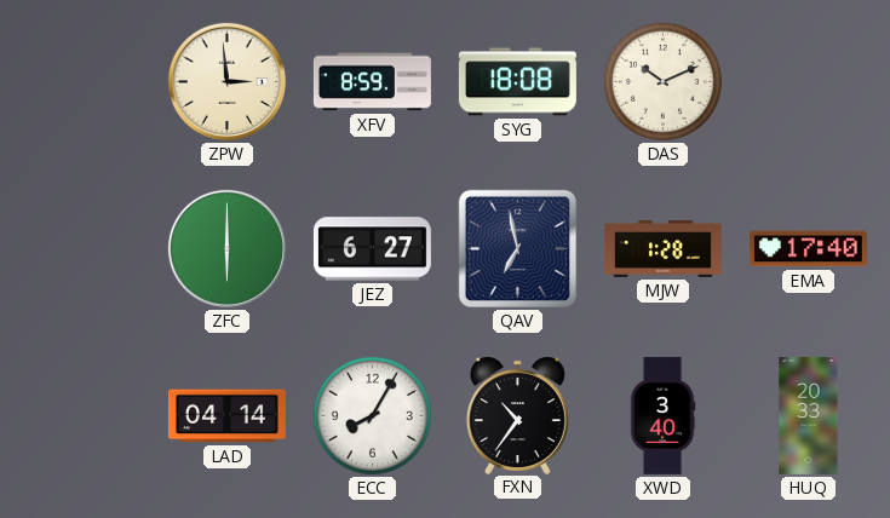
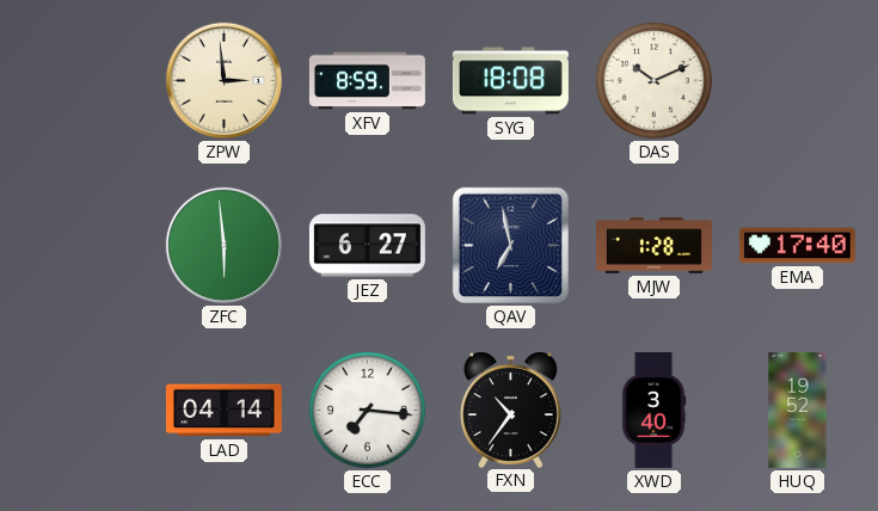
ZFC: 6:00 -> 5:59
ECC: 8:05 -> 7:16
HUQ: 20:33 -> 19:52
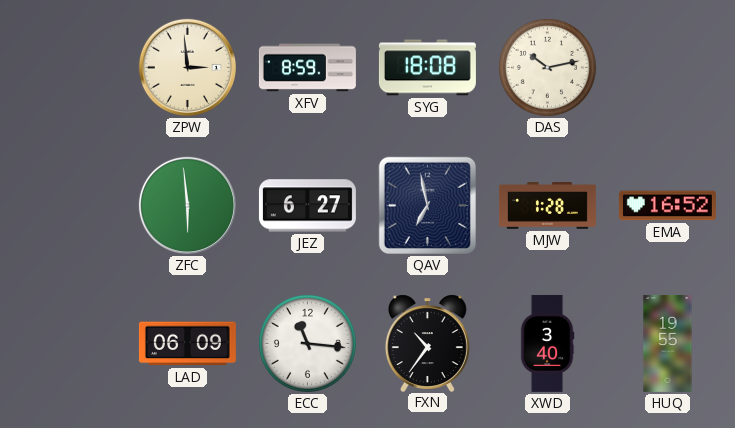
DAS: 10:11 -> 10:13
EMA: 17:40 -> 16:52
LAD: 04:14 -> 06:09
ECC: 7:16 -> 11:16
HUQ: 19:52 -> 19:55
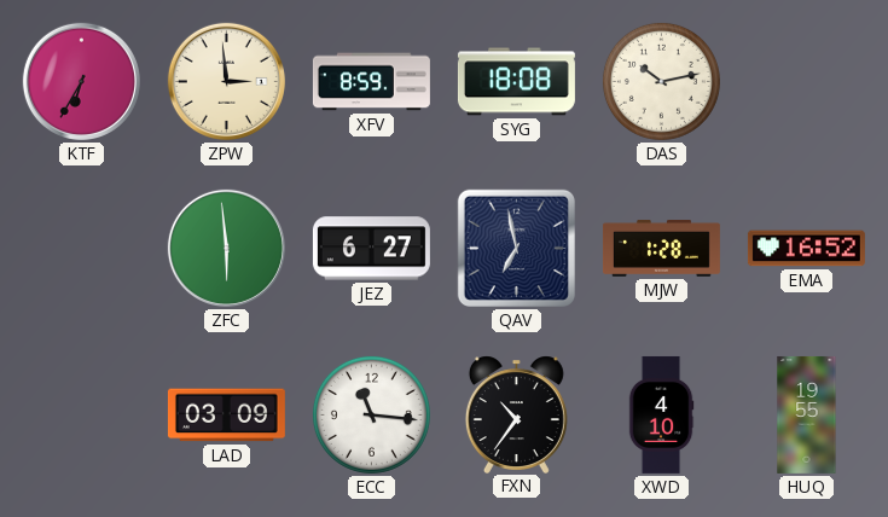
KTF: none -> 6:35
LAD: 06:09 -> 03:09
XWD: 3:40 -> 4:10
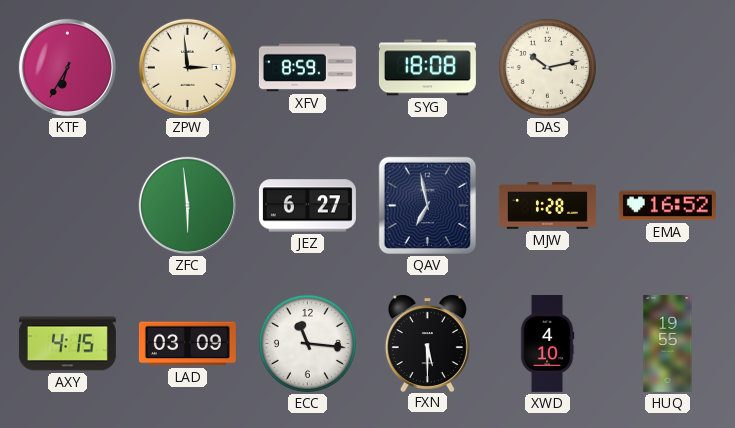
AXY: none -> 4:15
FXN: 10:36 -> 5:30
